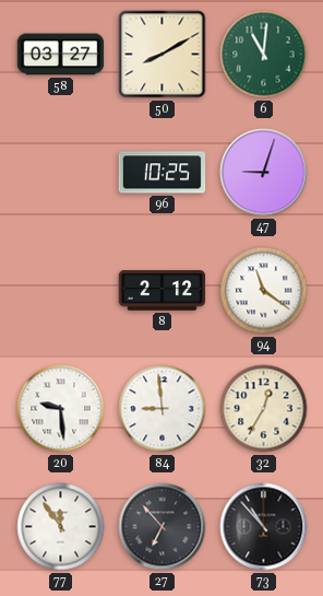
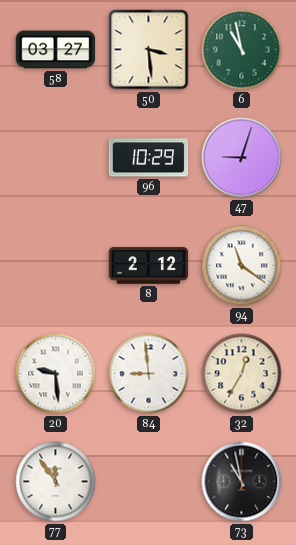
50: 8:10 -> 3:29
6: 11:01 -> 10:58
96: 10:25 -> 10:29
27: 6:53 -> none
73: 10:53 -> 10:58
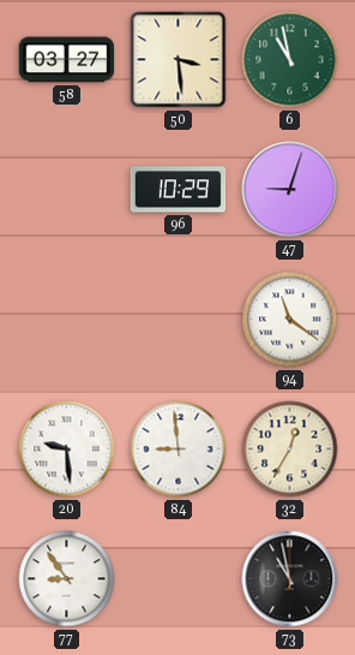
8: 2:12 -> none
77: 11:54 -> 8:54
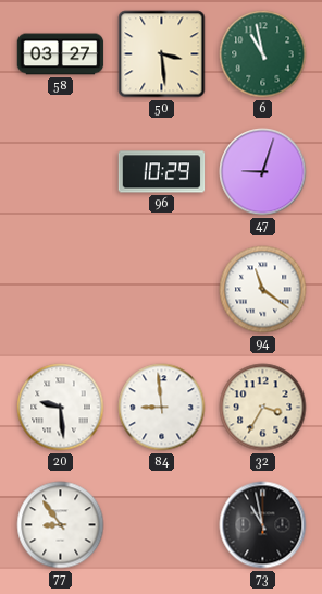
32: 12:35 -> 3:35
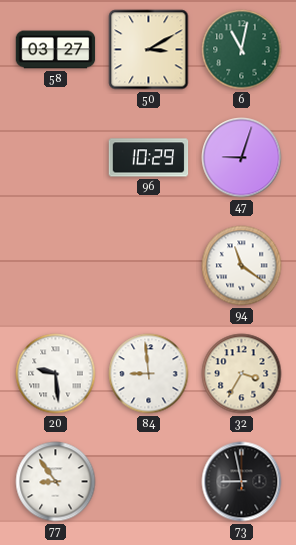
50: 3:29 -> 3:10
6: 10:58 -> 11:02
73: 10:58 -> 8:58
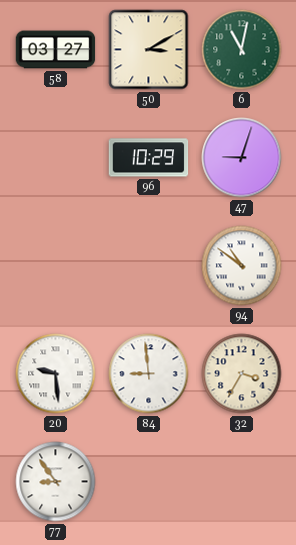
94: 11:21 -> 10:51
73: 8:58 -> none
